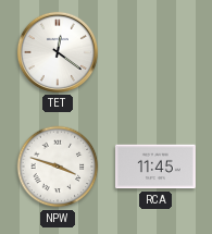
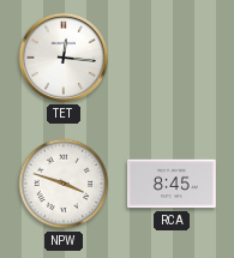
TET: 12:21 -> 12:16
RCA: 11:45 -> 8:45
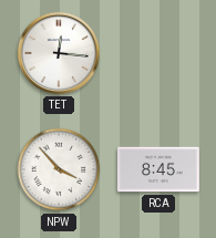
NPW: 3:48 -> 3:53
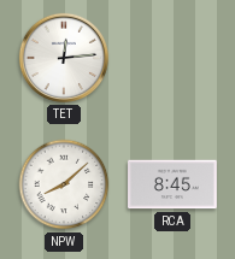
TET: 12:16 -> 12:14
NPW: 3:53 -> 8:08
